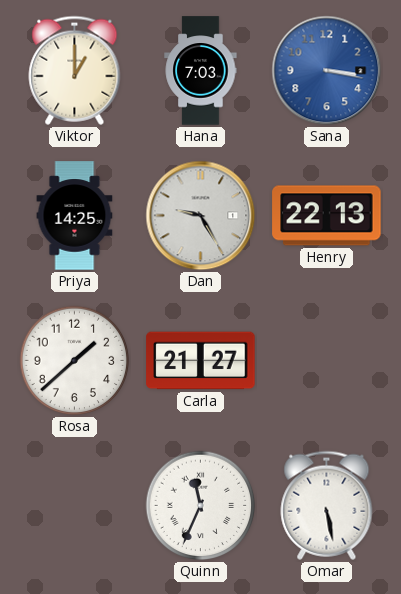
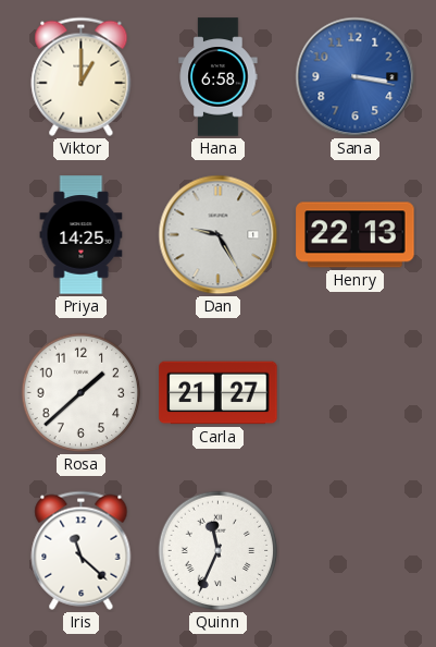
Hana: 7:03 -> 6:58
Iris: none -> 11:22
Omar: 5:28 -> none
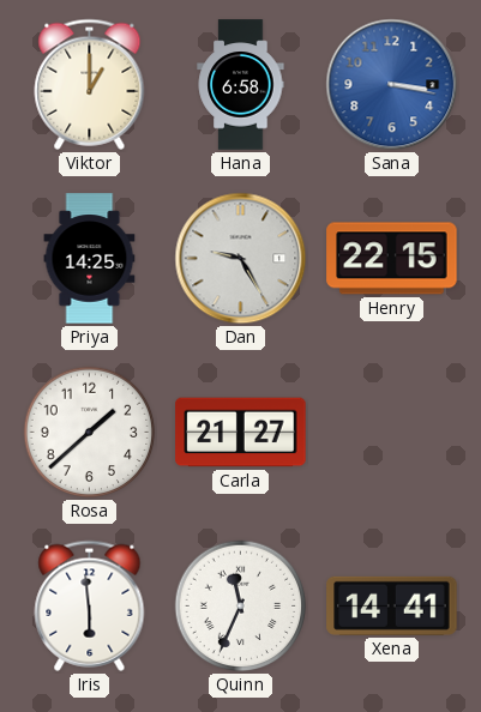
Henry: 22:13 -> 22:15
Iris: 11:22 -> 5:59
Xena: none -> 14:41
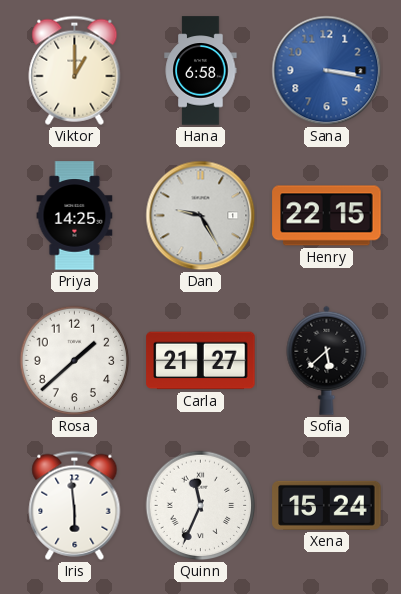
Sofia: none -> 5:38
Xena: 14:41 -> 15:24
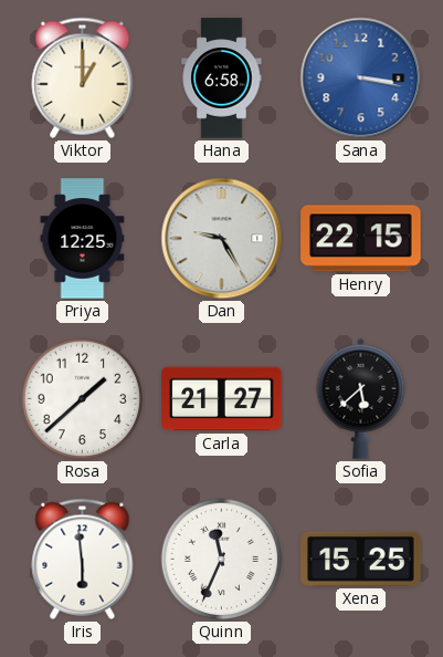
Priya: 14:25 -> 12:25
Xena: 15:24 -> 15:25
